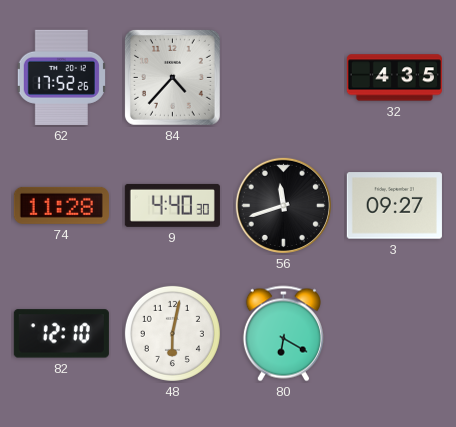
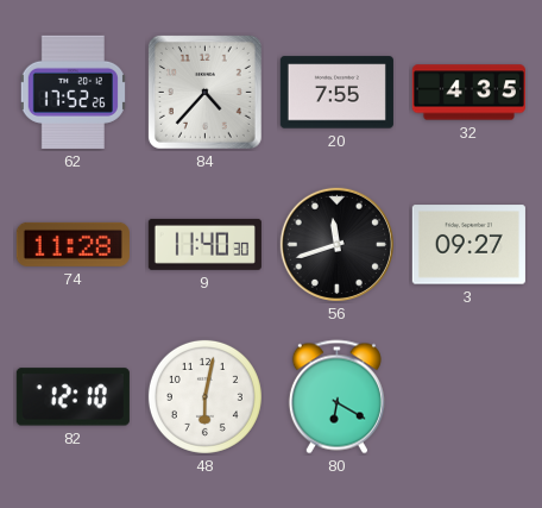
20: none -> 7:55
9: 4:40 -> 11:40
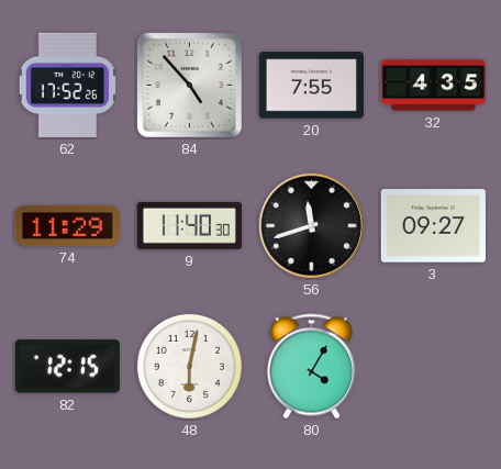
84: 4:37 -> 4:53
74: 11:28 -> 11:29
82: 12:10 -> 12:15
80: 6:20 -> 4:05
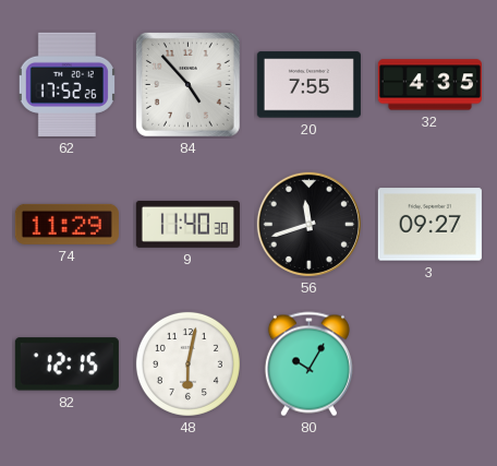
80: 4:05 -> 10:05
